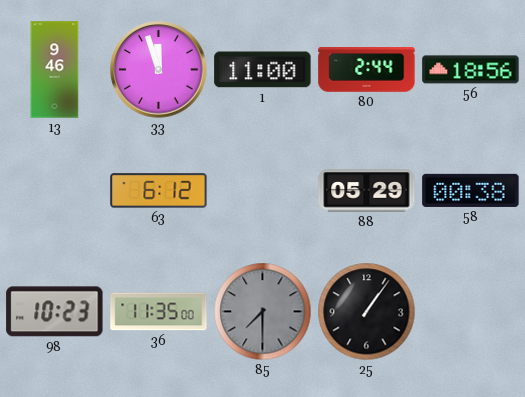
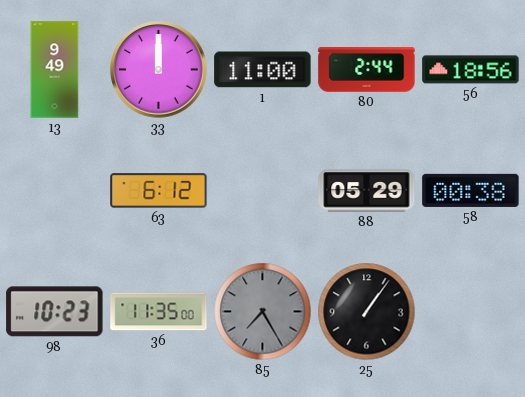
13: 9:46 -> 9:49
33: 11:57 -> 12:00
85: 7:30 -> 7:25
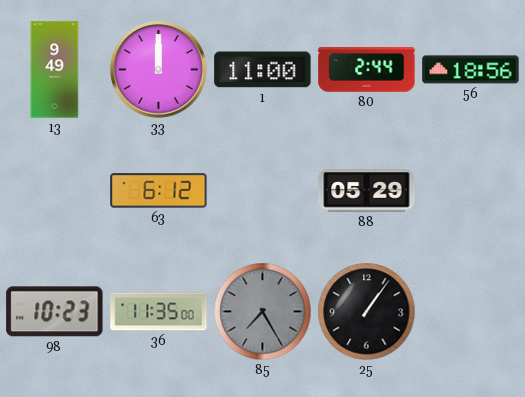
58: 00:38 -> none
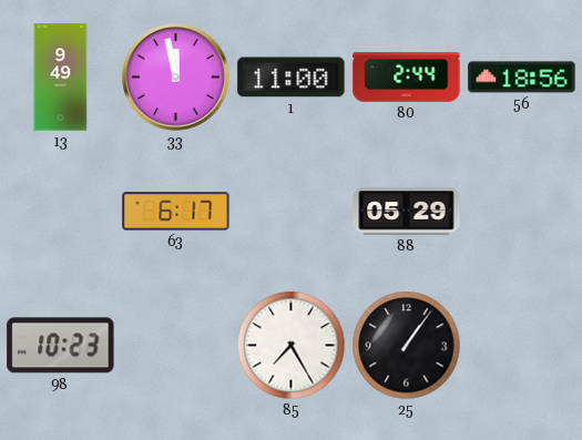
33: 12:00 -> 11:58
63: 6:12 -> 6:17
36: 11:35 -> none
85 dial: grey -> white
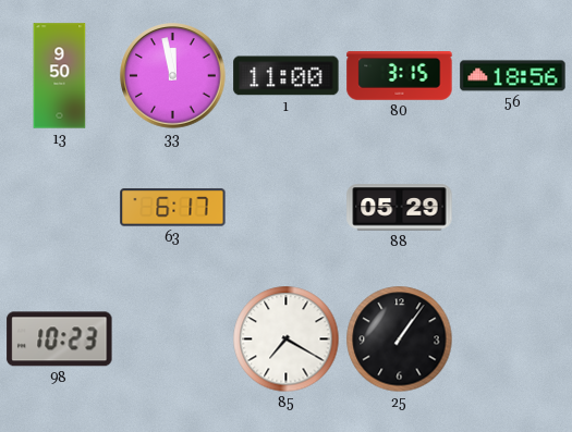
13: 9:49 -> 9:50
80: 2:44 -> 3:15
85: 7:25 -> 7:20
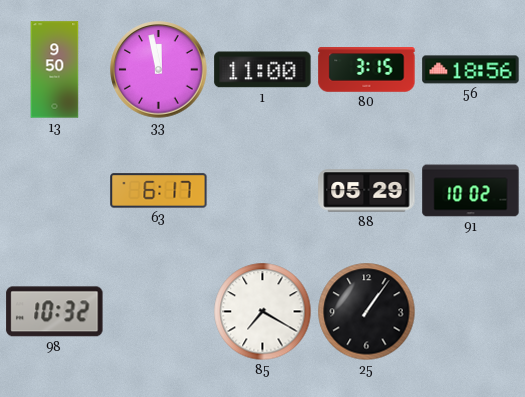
91: none -> 10:02
98: 10:23 -> 10:32
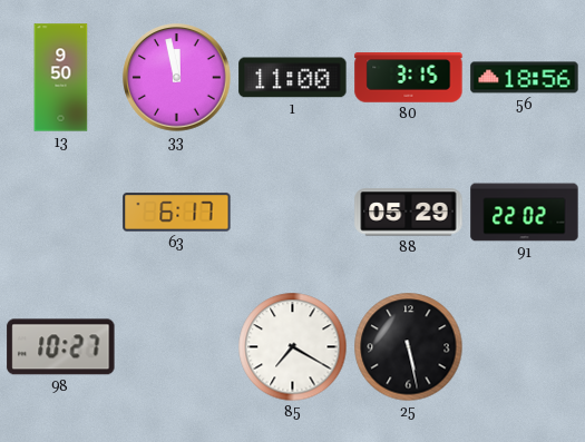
91: 10:02 -> 22:02
98: 10:32 -> 10:27
25: 1:06 -> 5:28
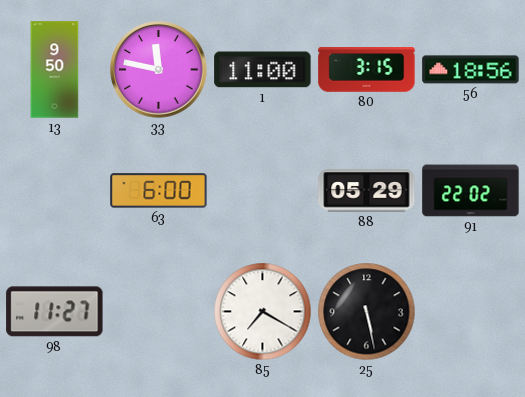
33: 11:58 -> 11:47
63: 6:17 -> 6:00
98: 10:27 -> 11:27
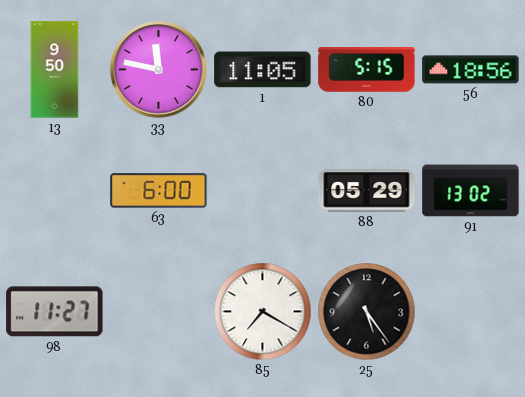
1: 11:00 -> 11:05
80: 3:15 -> 5:15
91: 22:02 -> 13:02
25: 5:28 -> 5:24
